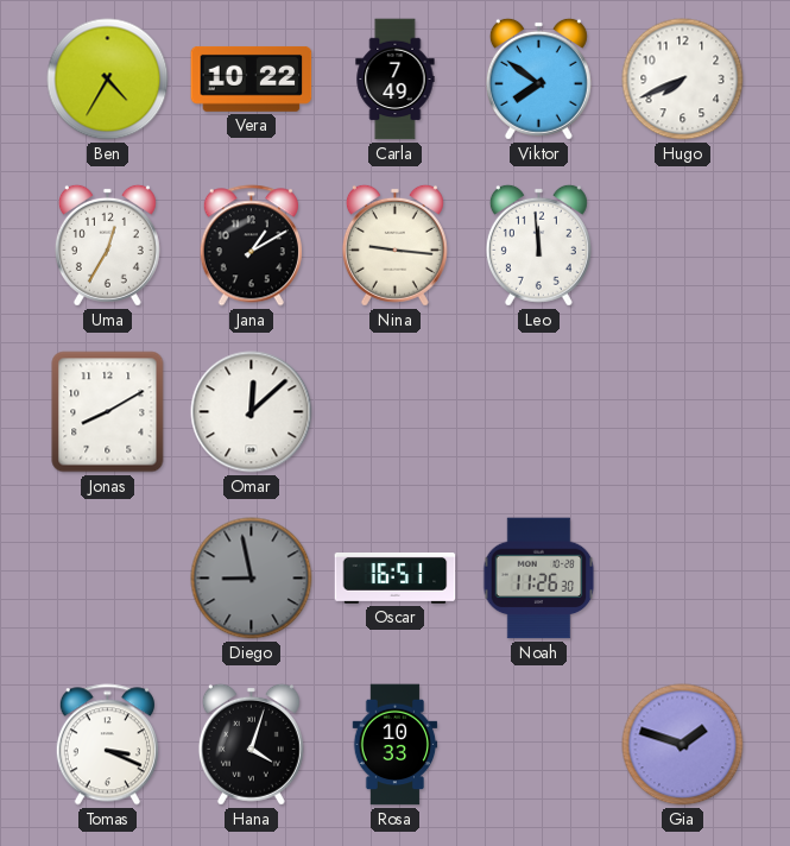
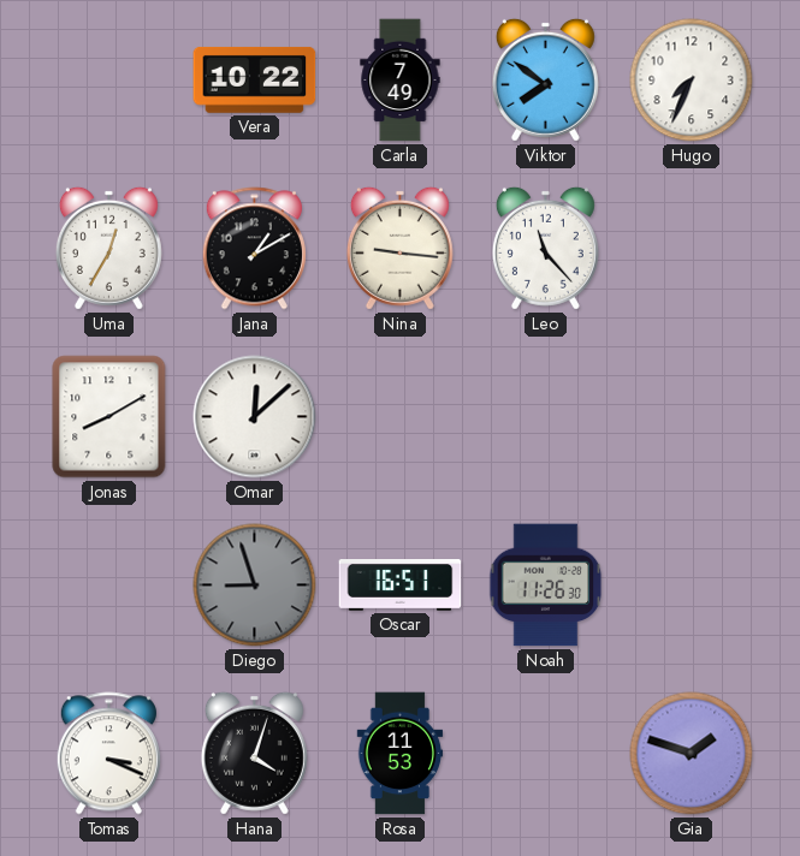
Ben: 4:35 -> none
Hugo: 7:41 -> 7:34
Leo: 11:59 -> 11:23
Diego: 8:58 -> 8:57
Rosa: 10:33 -> 11:53
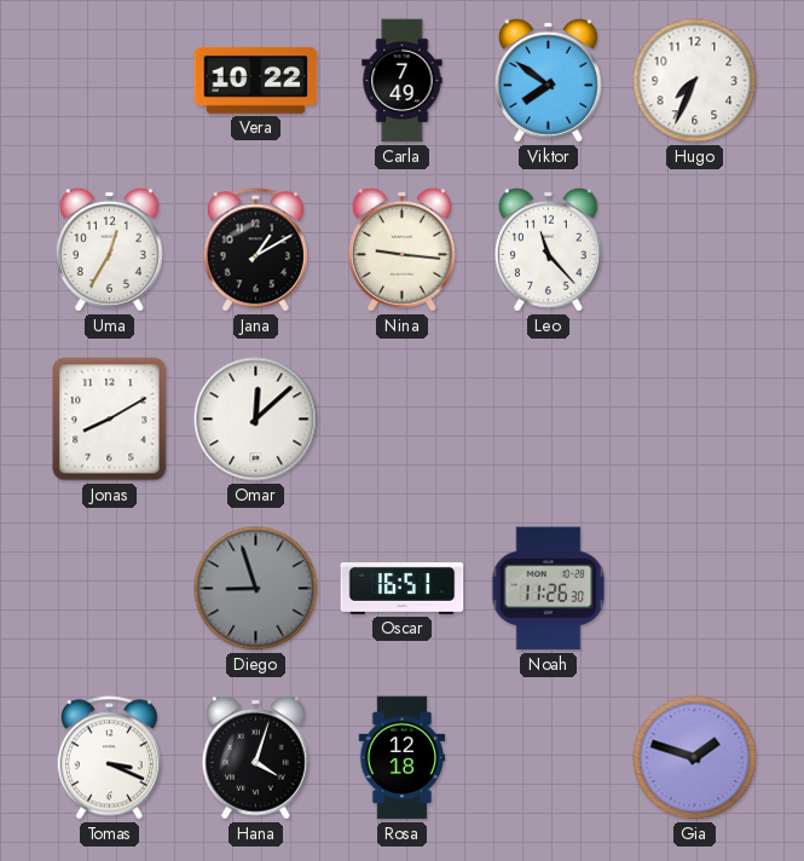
Rosa: 11:53 -> 12:18
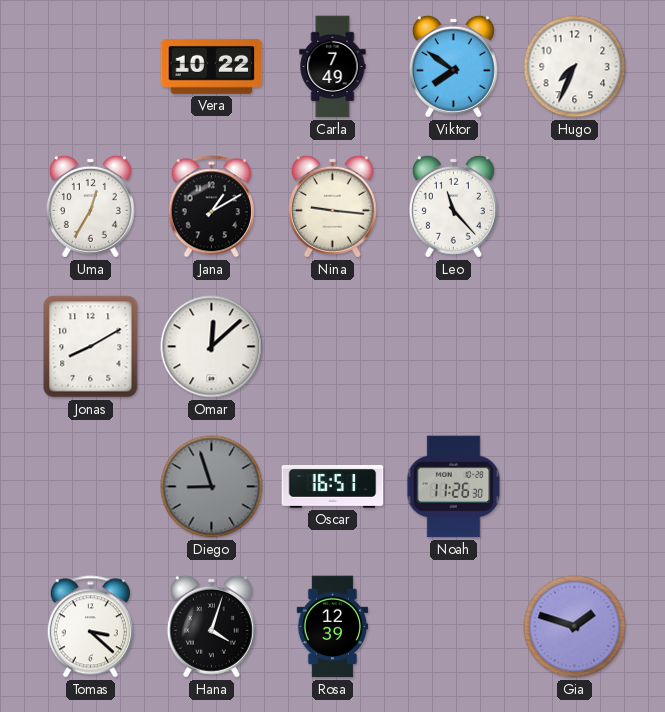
Tomas: 3:19 -> 3:22
Rosa: 12:18 -> 12:39
